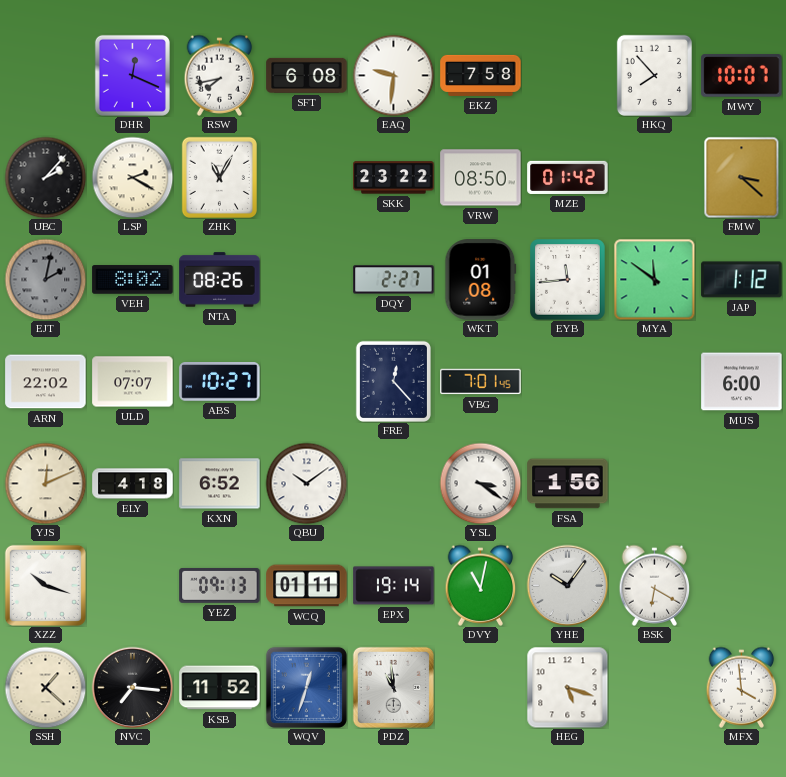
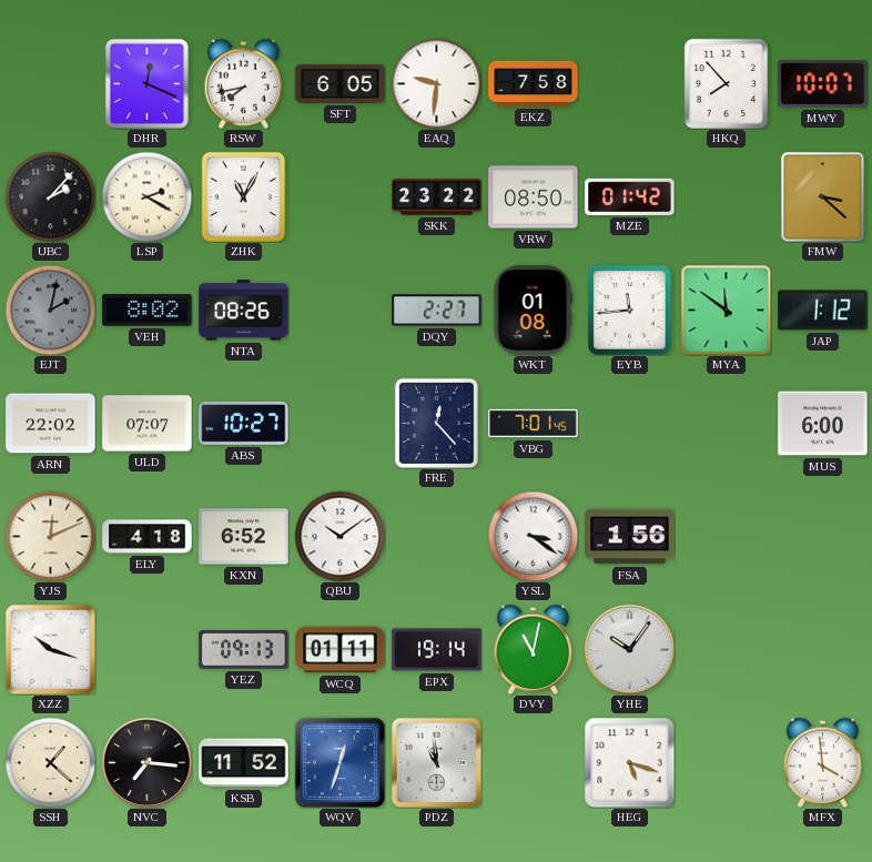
SFT: 6:08 -> 6:05
BSK: 6:20 -> none
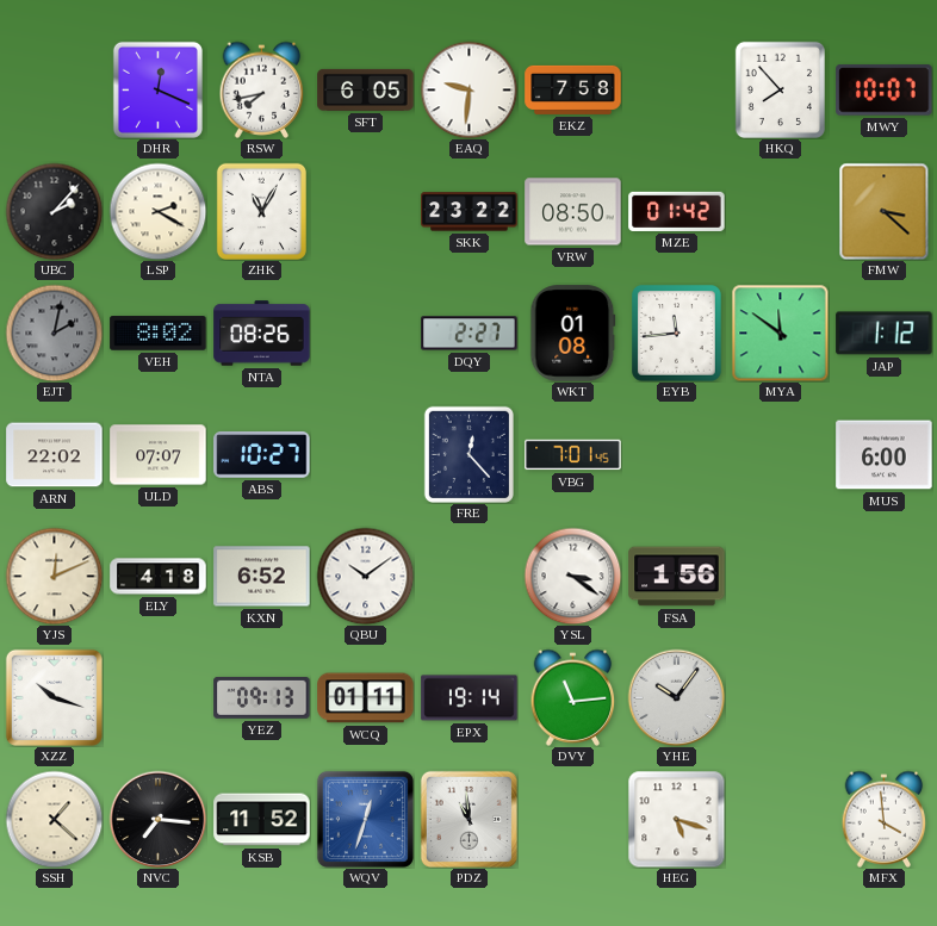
DVY: 11:02 -> 11:14
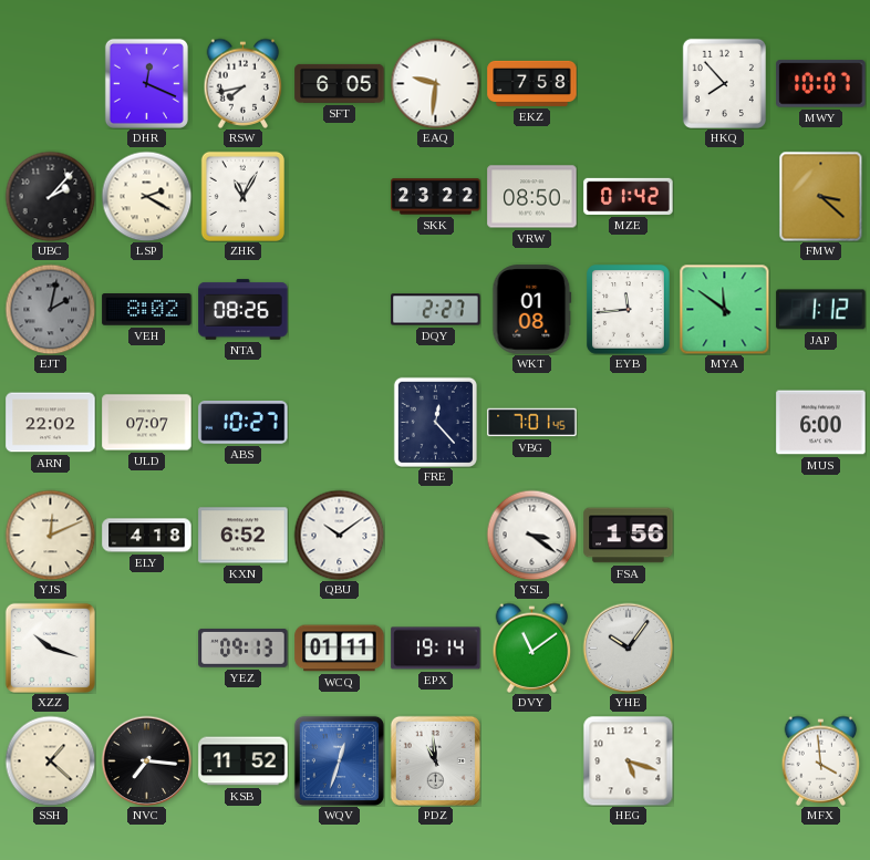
DVY: 11:14 -> 11:09
